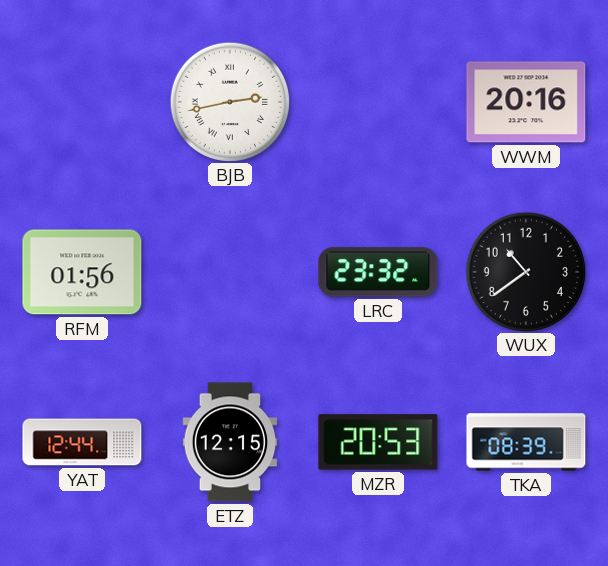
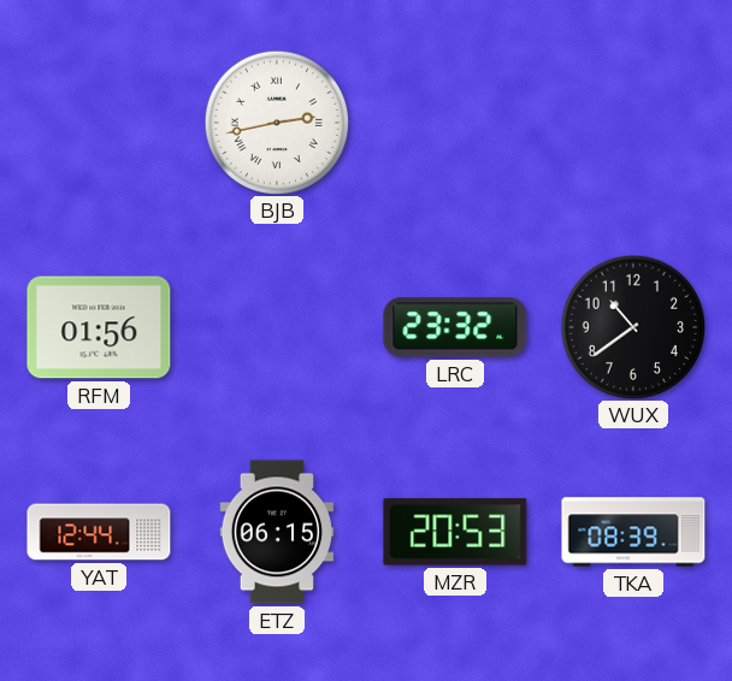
WWM: 20:16 -> none
ETZ: 12:15 -> 06:15
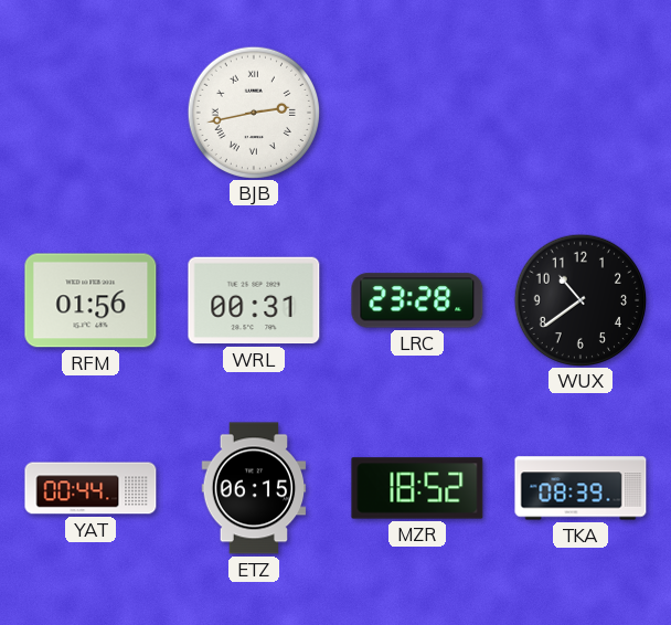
WRL: none -> 00:31
LRC: 23:32 -> 23:28
YAT: 12:44 -> 00:44
MZR: 20:53 -> 18:52
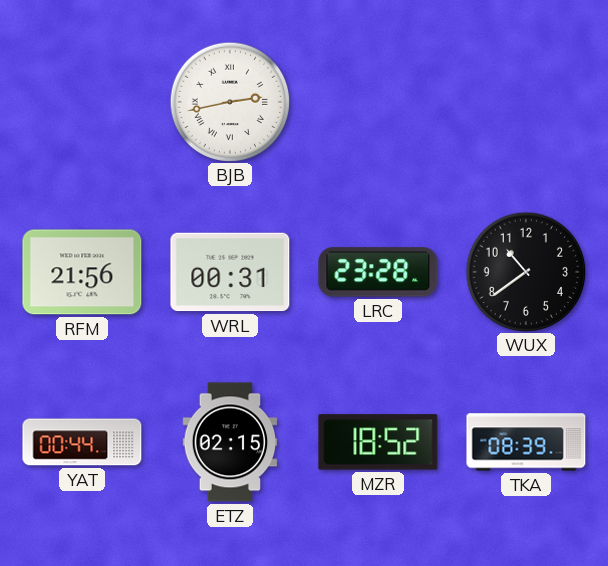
RFM: 01:56 -> 21:56
ETZ: 06:15 -> 02:15
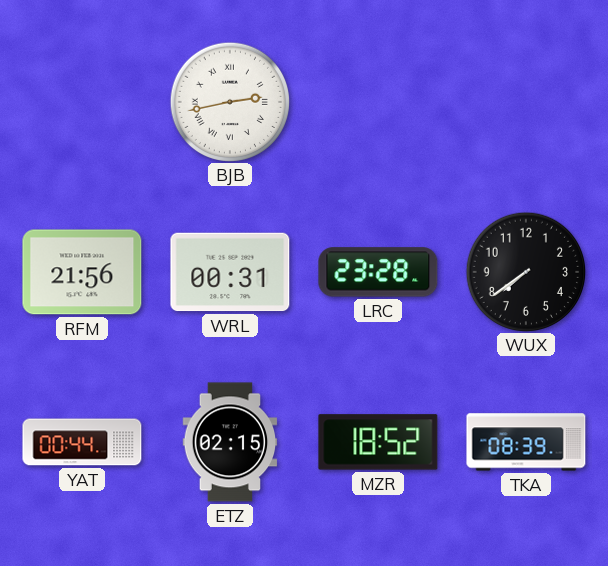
WUX: 10:39 -> 7:39
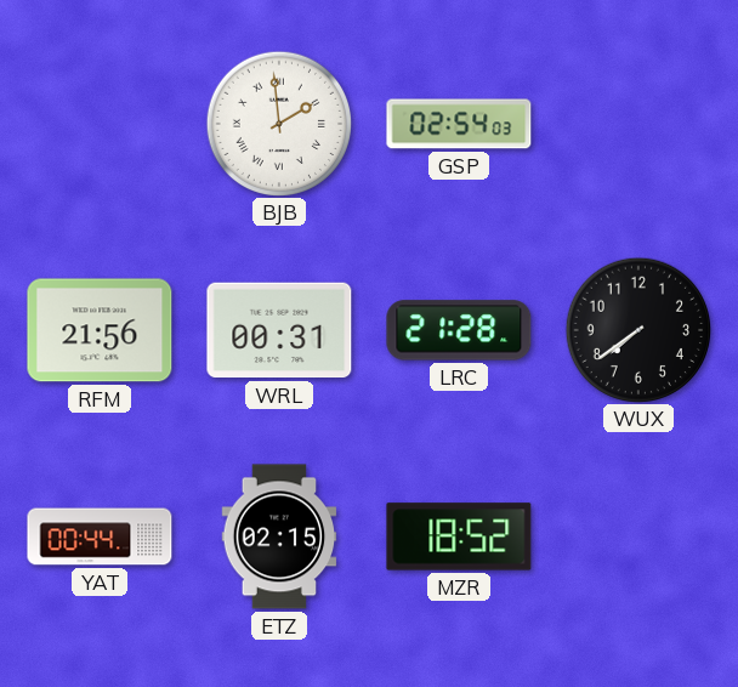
BJB: 2:43 -> 1:59
GSP: none -> 02:54
LRC: 23:28 -> 21:28
TKA: 08:39 -> none
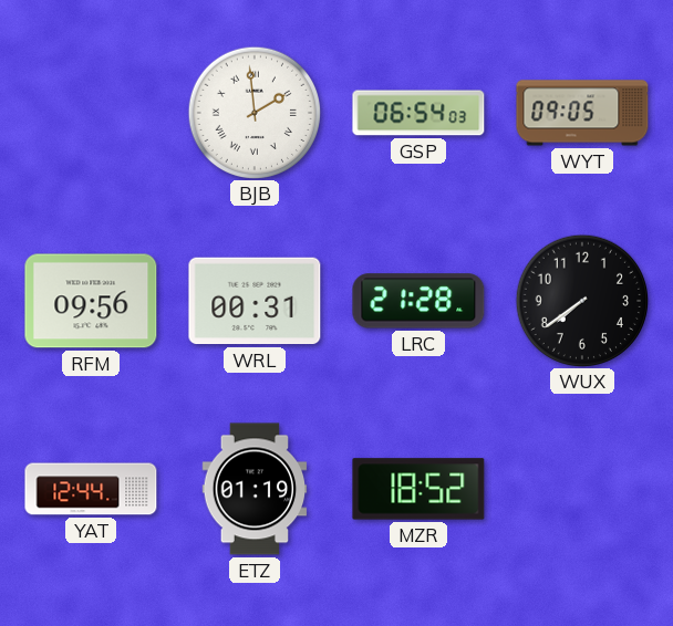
GSP: 02:54 -> 06:54
WYT: none -> 09:05
RFM: 21:56 -> 09:56
YAT: 00:44 -> 12:44
ETZ: 02:15 -> 01:19
